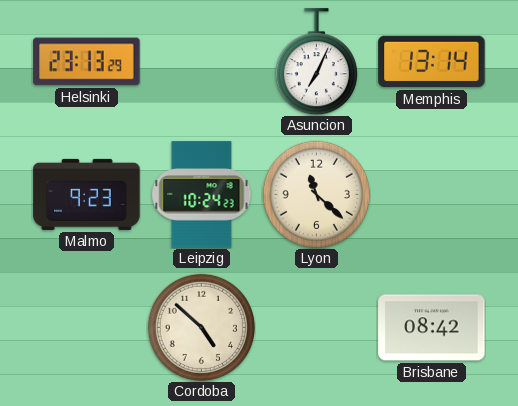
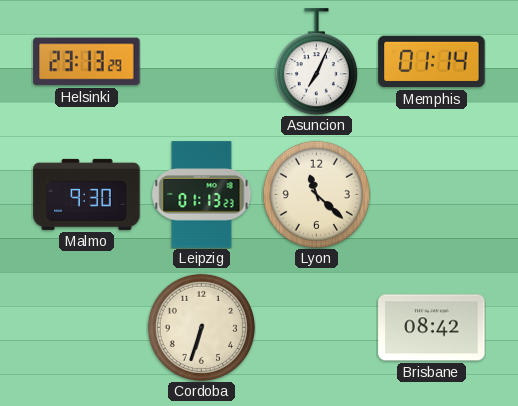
Memphis: 13:14 -> 01:14
Malmo: 9:23 -> 9:30
Leipzig: 10:24 -> 01:13
Cordoba: 4:52 -> 6:33
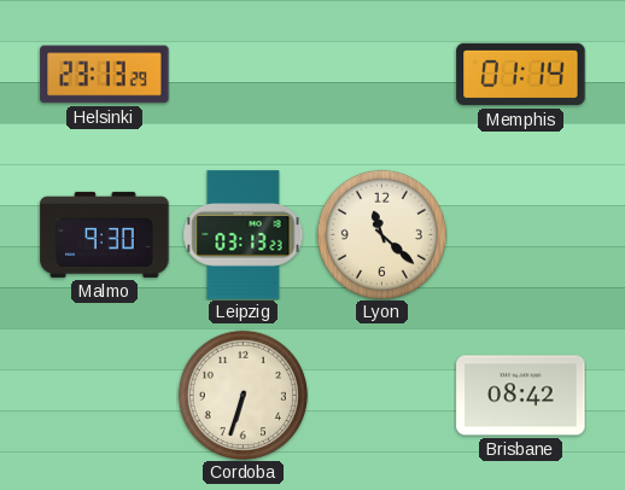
Asuncion: 7:04 -> none
Leipzig: 01:13 -> 03:13
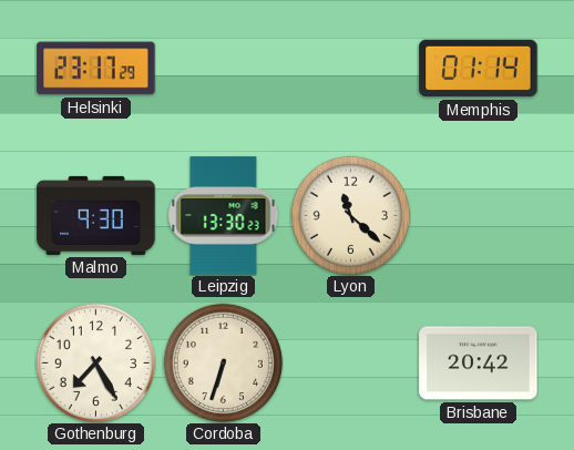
Helsinki: 23:13 -> 23:17
Leipzig: 03:13 -> 13:30
Gothenburg: none -> 7:25
Brisbane: 08:42 -> 20:42
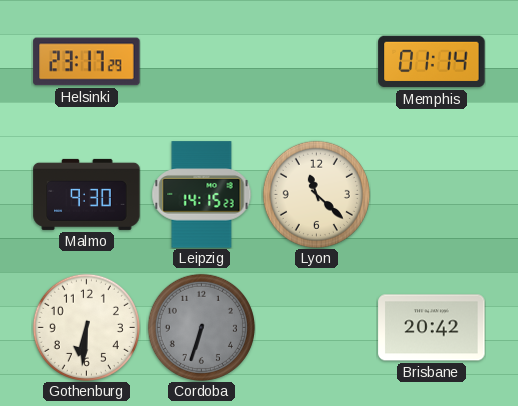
Leipzig: 13:30 -> 14:15
Gothenburg: 7:25 -> 6:31
Cordoba dial: cream -> grey
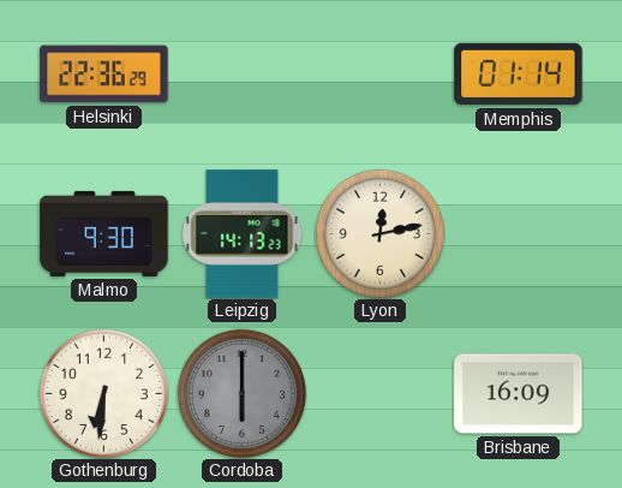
Helsinki: 23:17 -> 22:36
Leipzig: 14:15 -> 14:13
Lyon: 11:22 -> 12:13
Cordoba: 6:33 -> 6:00
Brisbane: 20:42 -> 16:09
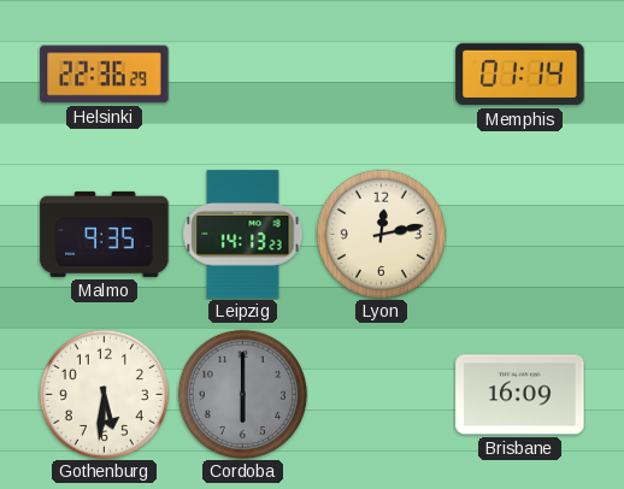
Malmo: 9:30 -> 9:35
Gothenburg: 6:31 -> 5:31
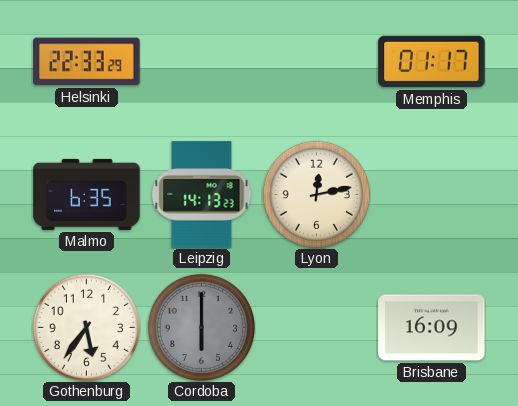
Helsinki: 22:36 -> 22:33
Memphis: 01:14 -> 01:17
Malmo: 9:35 -> 6:35
Gothenburg: 5:31 -> 5:36
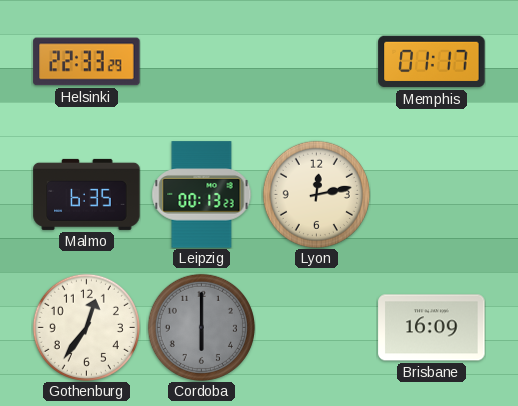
Leipzig: 14:13 -> 00:13
Gothenburg: 5:36 -> 12:36
